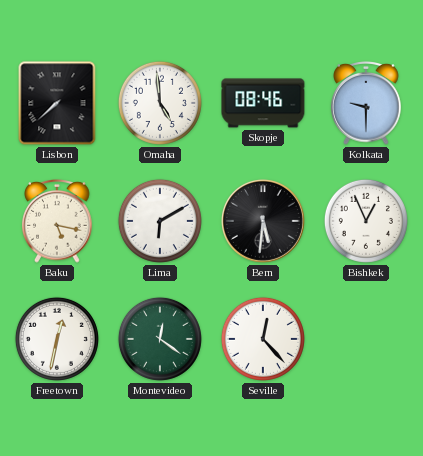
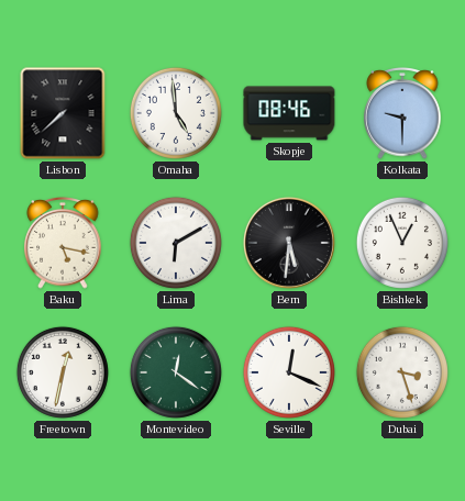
Seville: 12:23 -> 12:19
Dubai: none -> 3:27
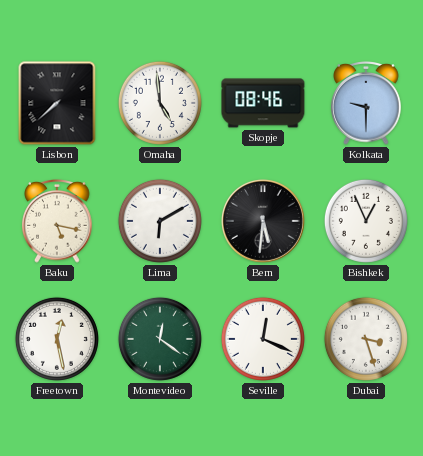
Freetown: 12:32 -> 12:28
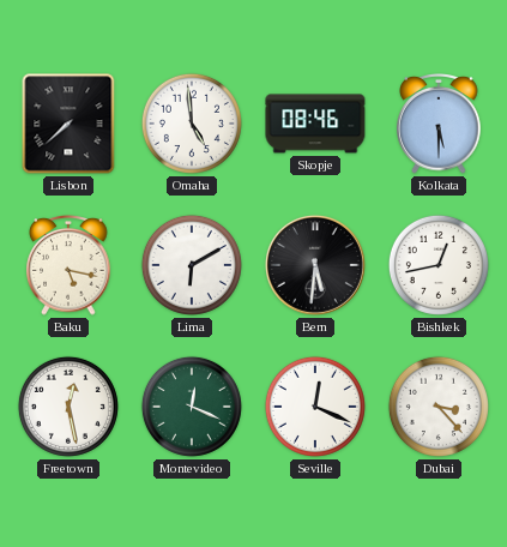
Kolkata: 9:30 -> 5:30
Bishkek: 12:56 -> 12:43
Montevideo: 12:21 -> 12:19
Dubai: 3:27 -> 3:23
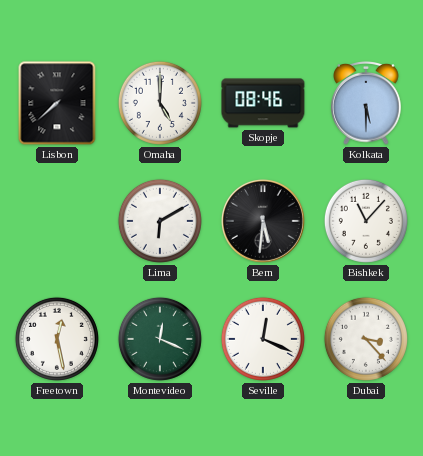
Omaha: 4:59 -> 5:00
Baku: 5:17 -> none
Bishkek: 12:43 -> 11:07
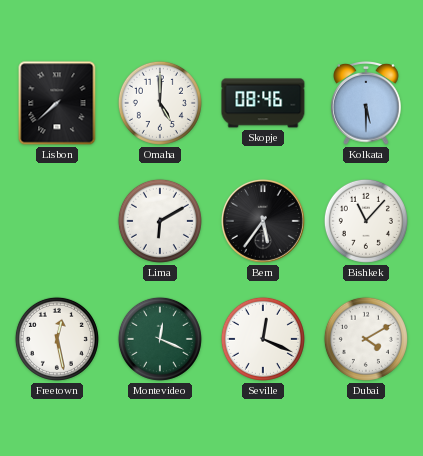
Bern: 5:31 -> 5:36
Dubai: 3:23 -> 4:10
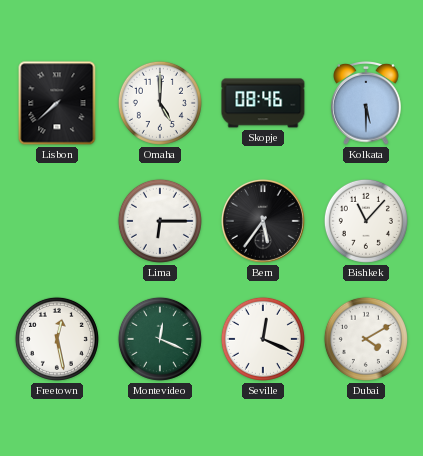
Lima: 6:10 -> 6:15
